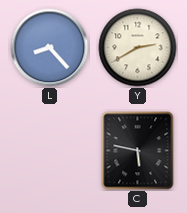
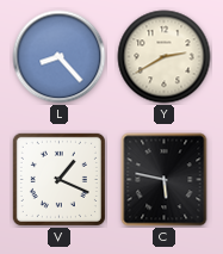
V: none -> 1:19
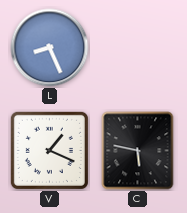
L: 8:23 -> 8:26
Y: 2:40 -> none
